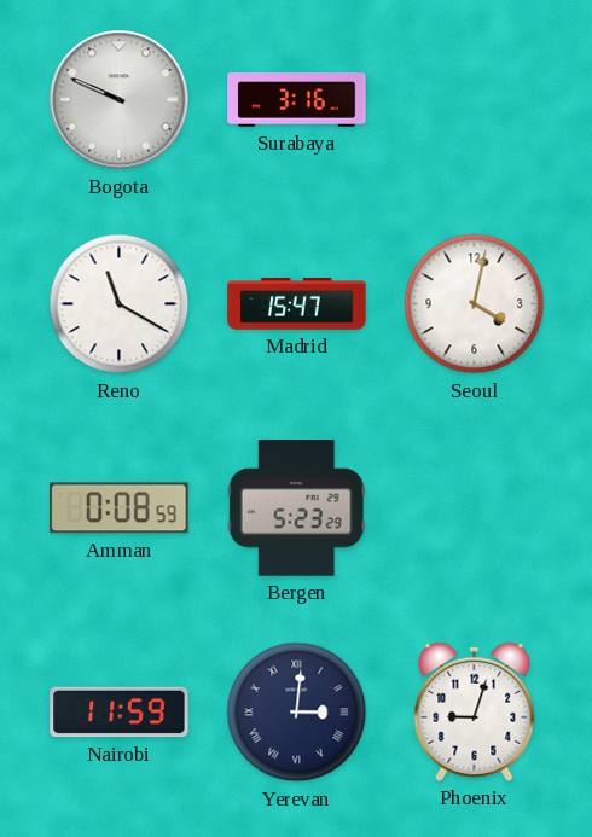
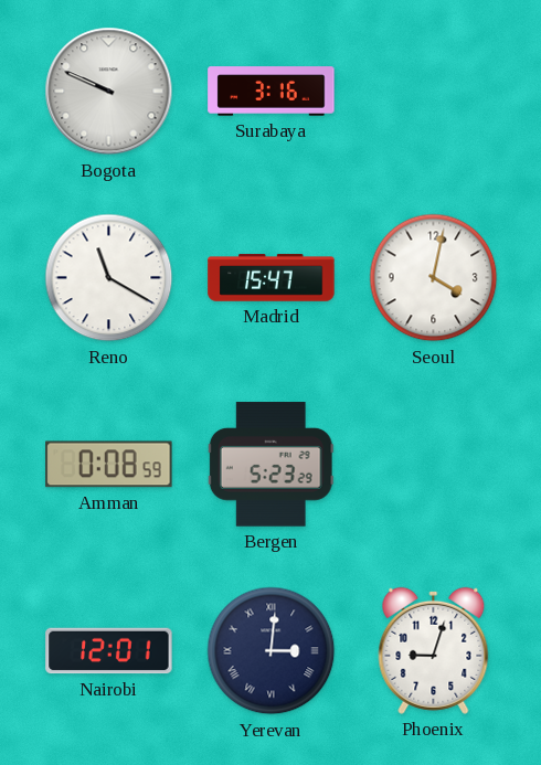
Nairobi: 11:59 -> 12:01
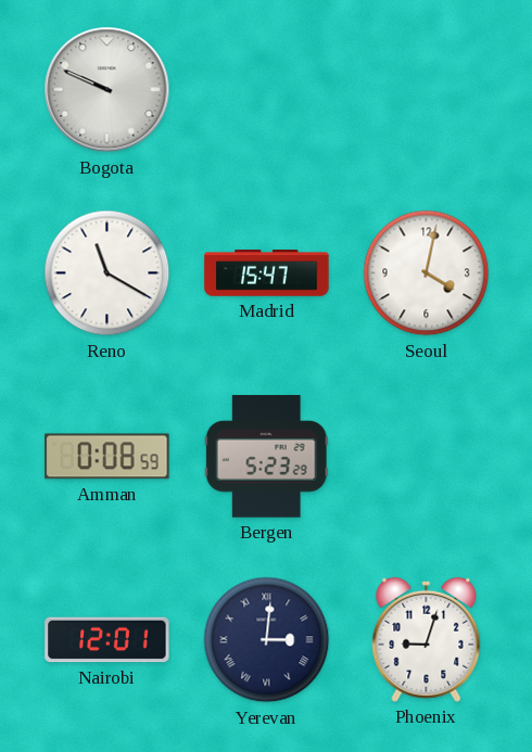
Surabaya: 3:16 -> none
